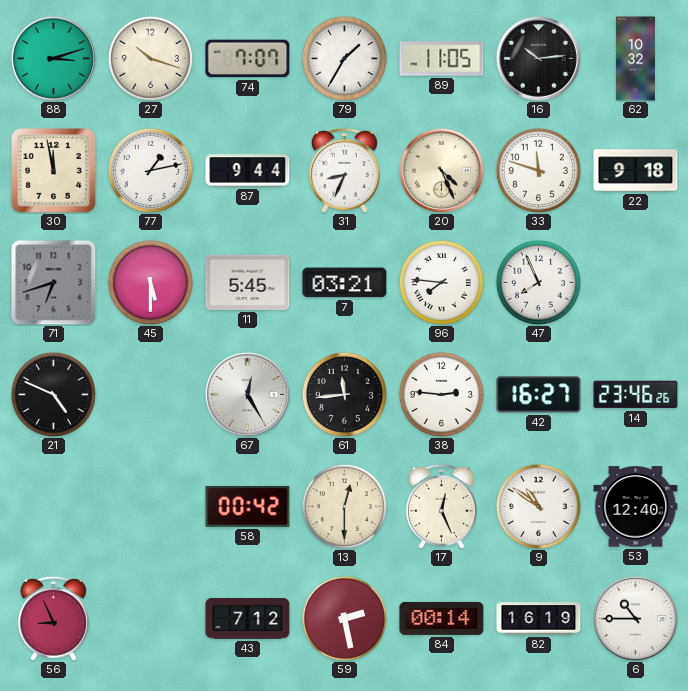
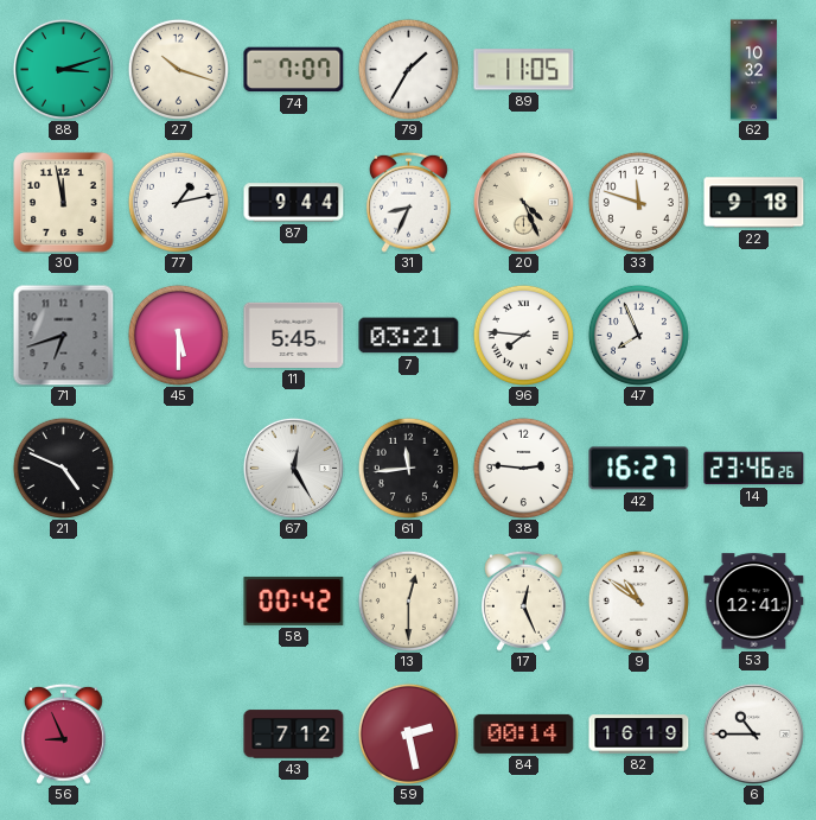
16: 10:14 -> none
53: 12:40 -> 12:41
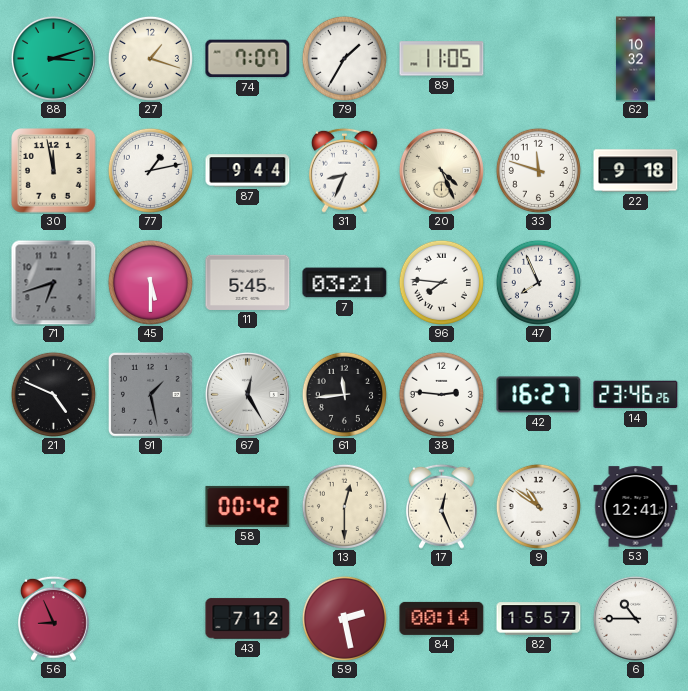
27: 10:18 -> 1:18
91: none -> 1:28
82: 16:19 -> 15:57
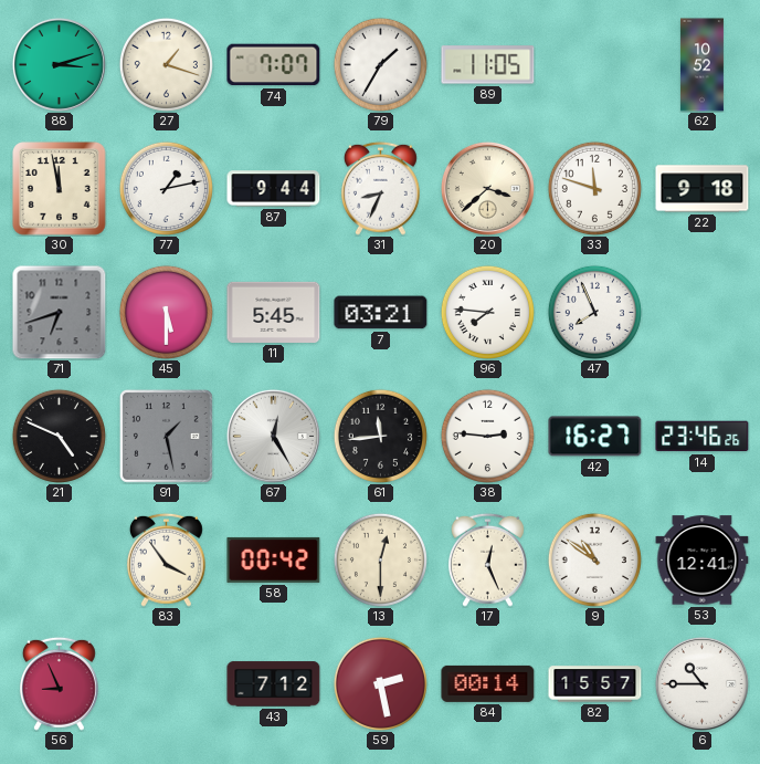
62: 10:32 -> 10:52
20: 4:26 -> 3:38
83: none -> 3:54
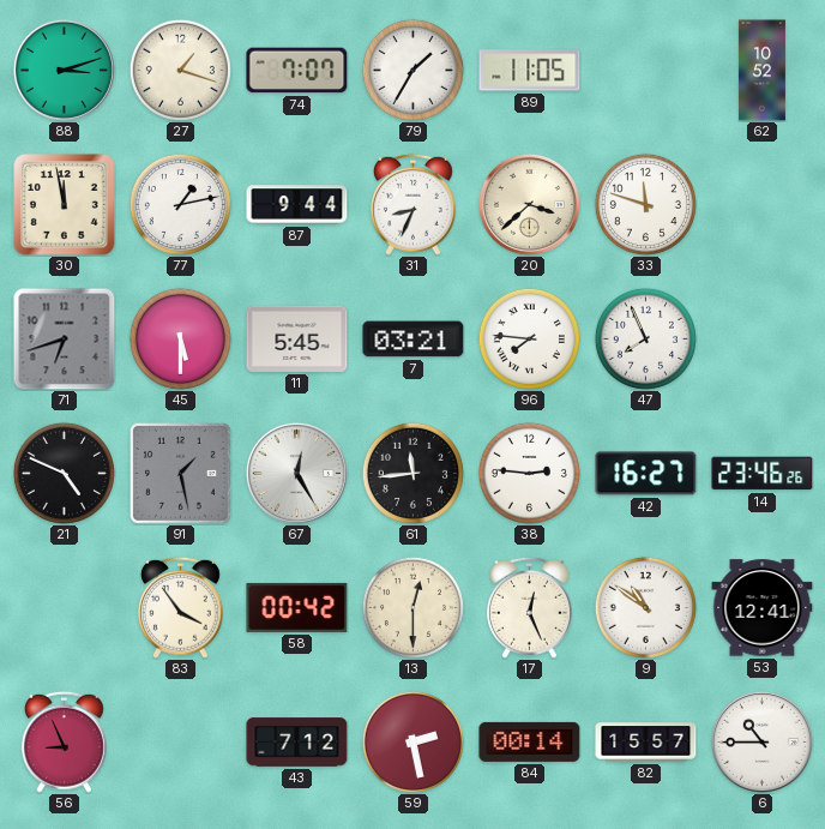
22: 9:18 -> none
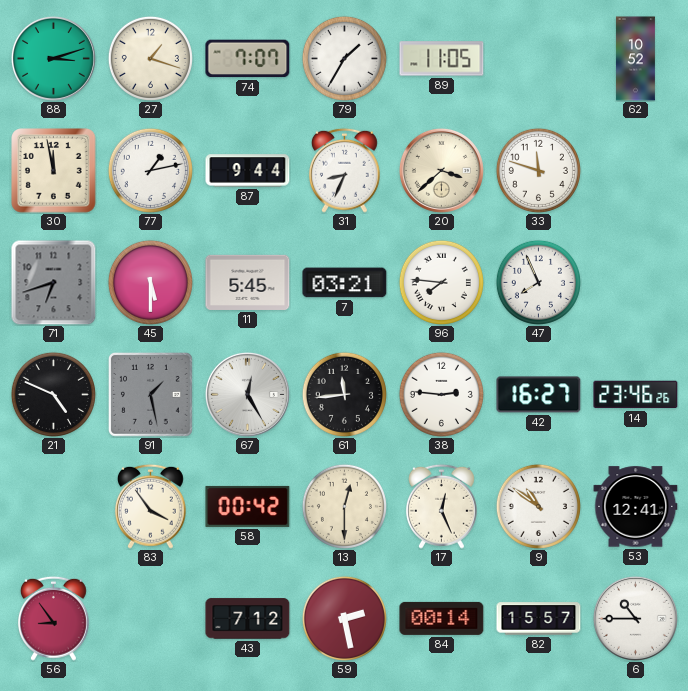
56: 8:56 -> 8:54
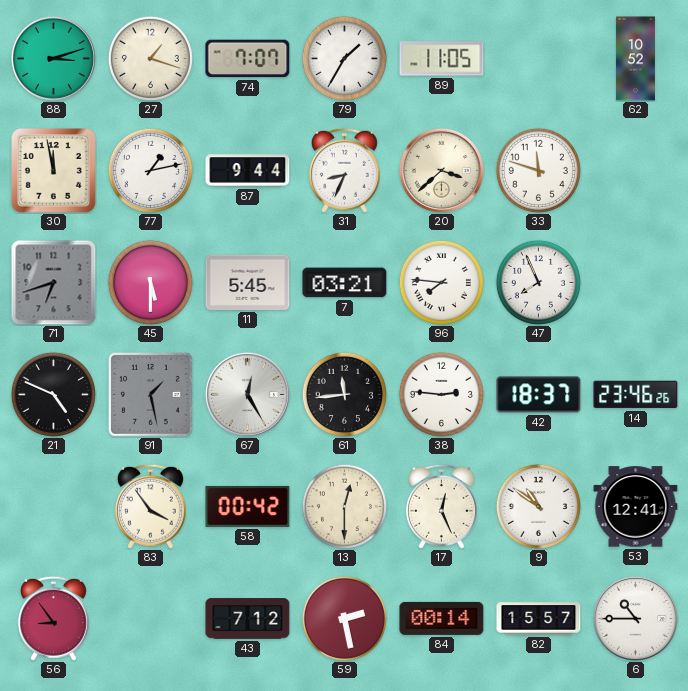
42: 16:27 -> 18:37
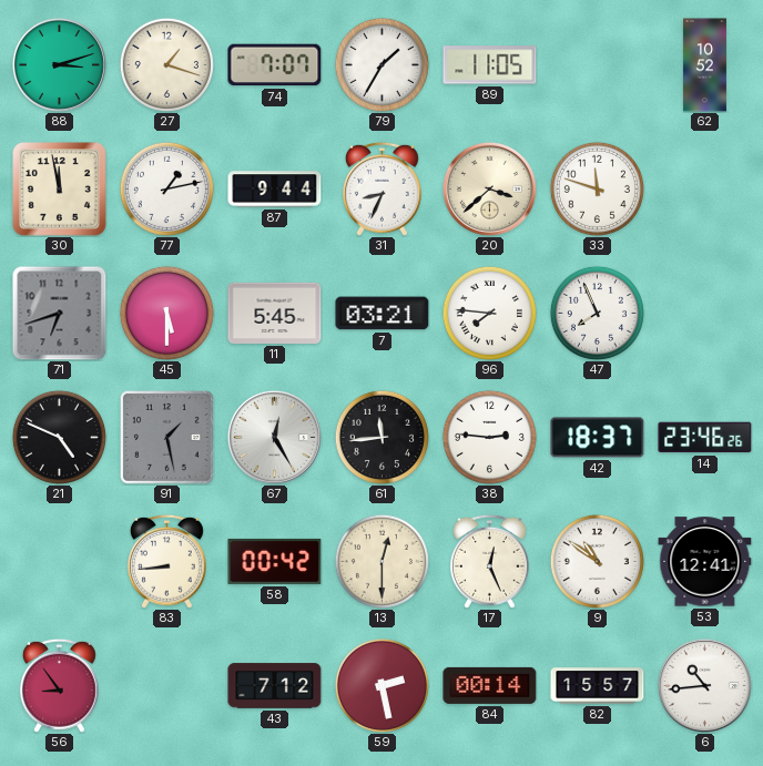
83: 3:54 -> 8:44
6: 10:45 -> 10:44
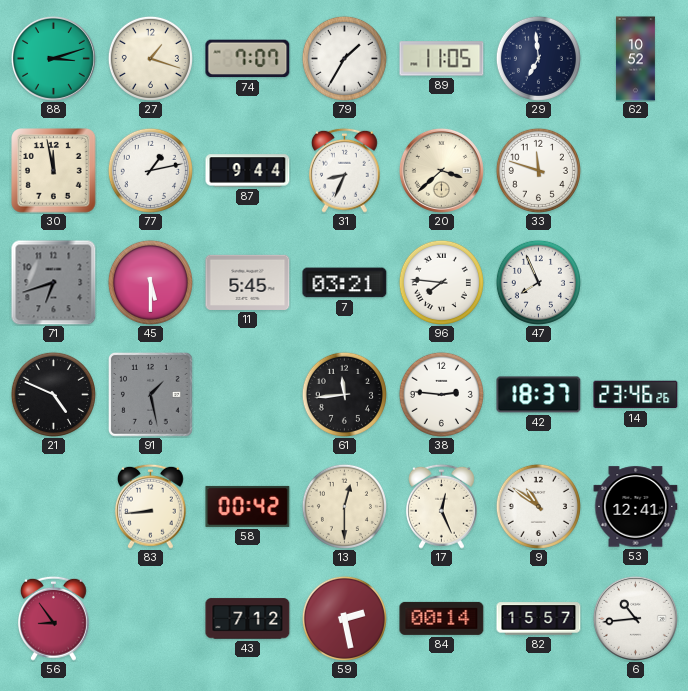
29: none -> 6:59
67: 12:25 -> none
